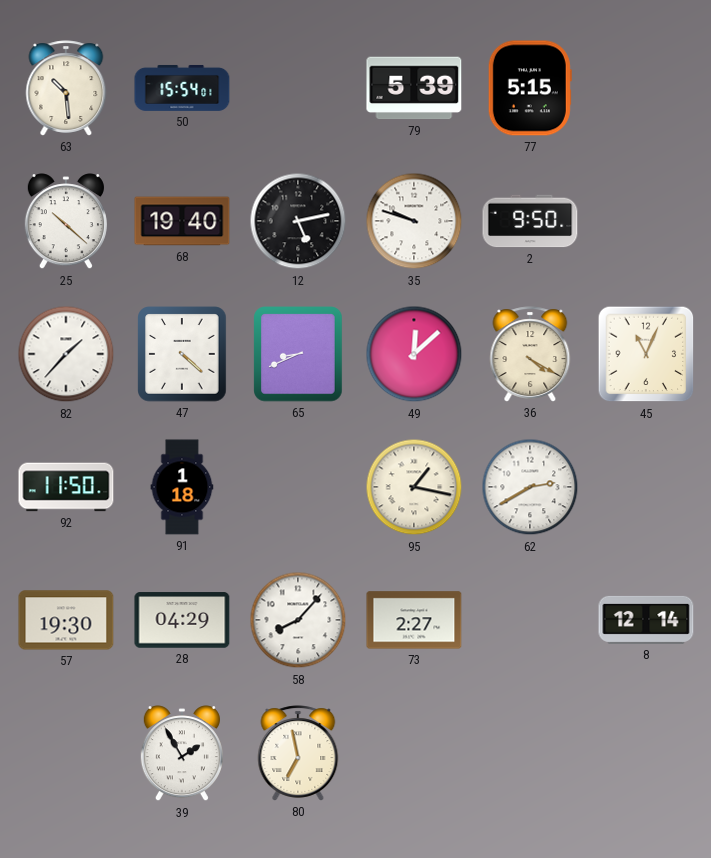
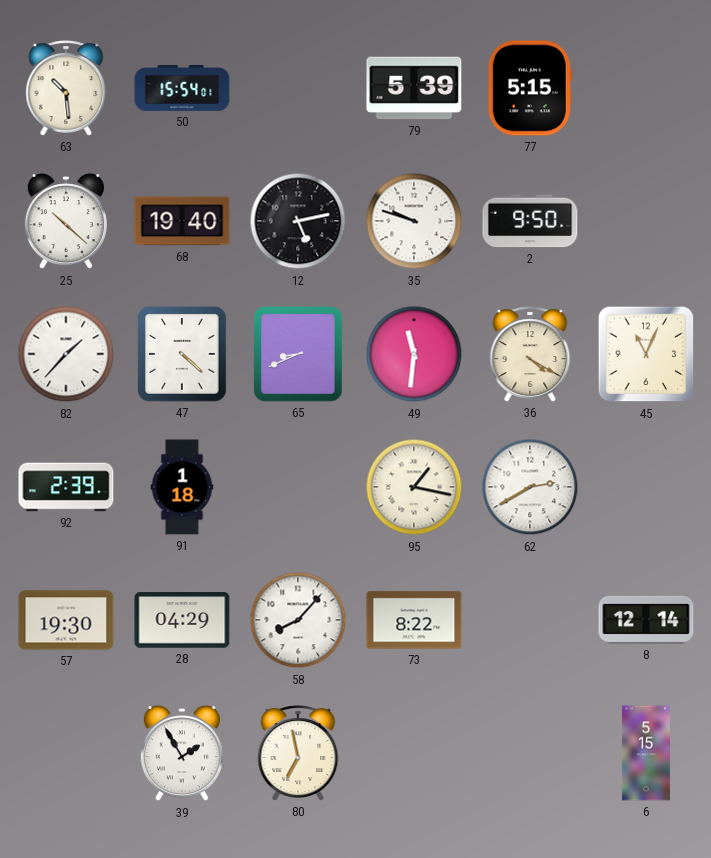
49: 12:08 -> 11:31
92: 11:50 -> 2:39
73: 2:27 -> 8:22
6: none -> 5:15
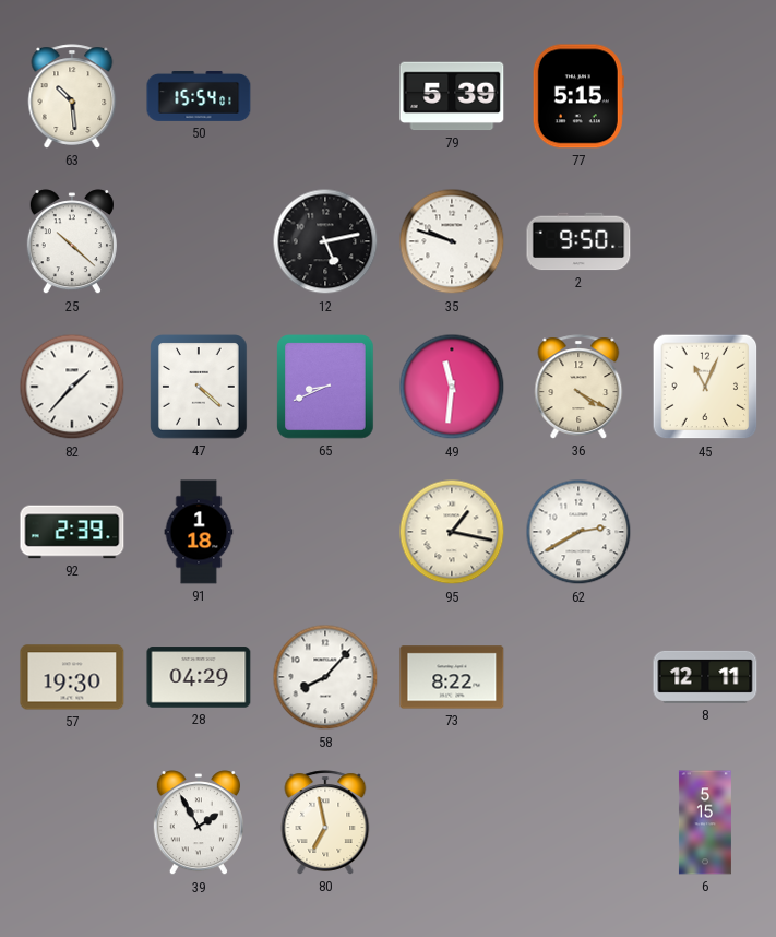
68: 19:40 -> none
8: 12:14 -> 12:11
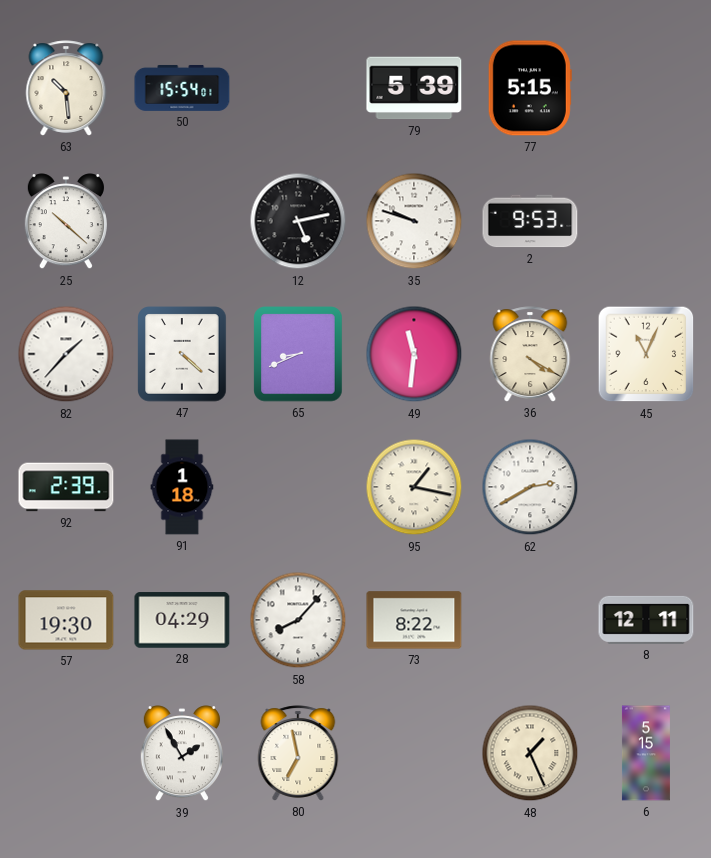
2: 9:50 -> 9:53
48: none -> 1:26
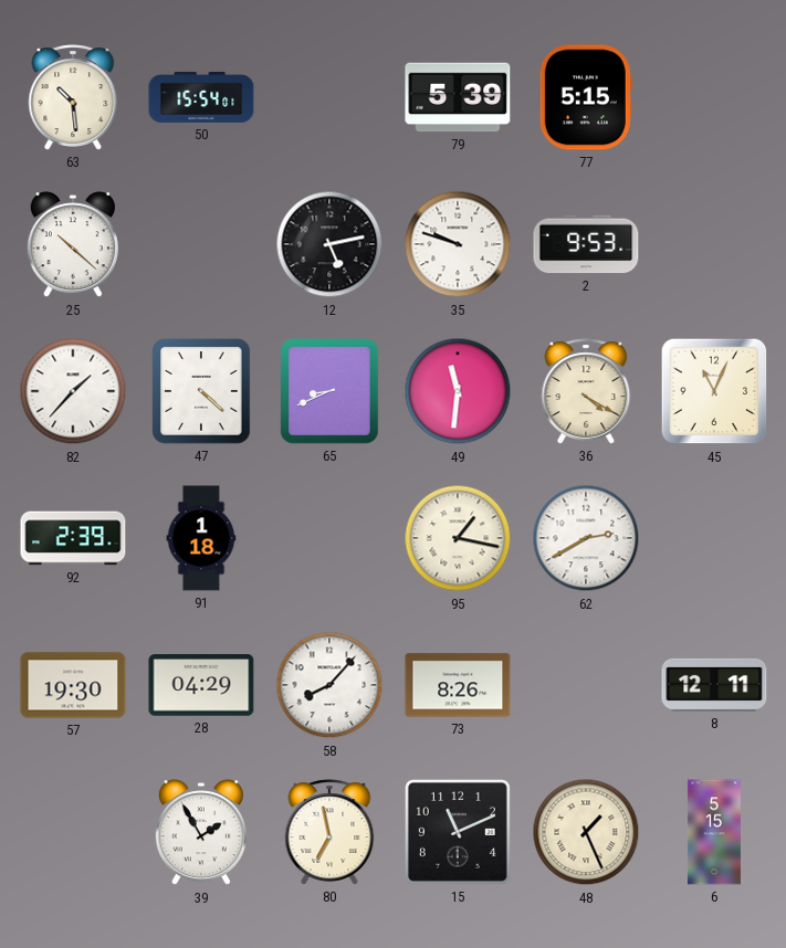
73: 8:22 -> 8:26
15: none -> 11:11
